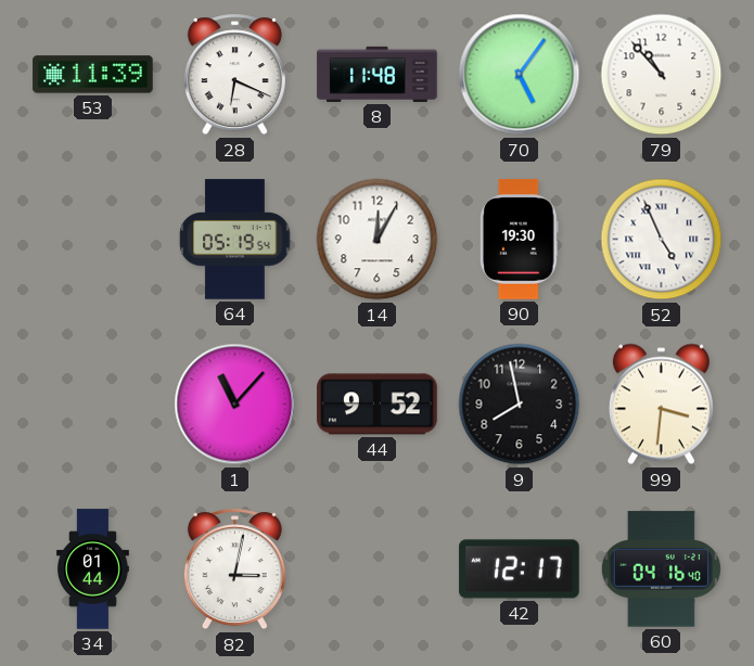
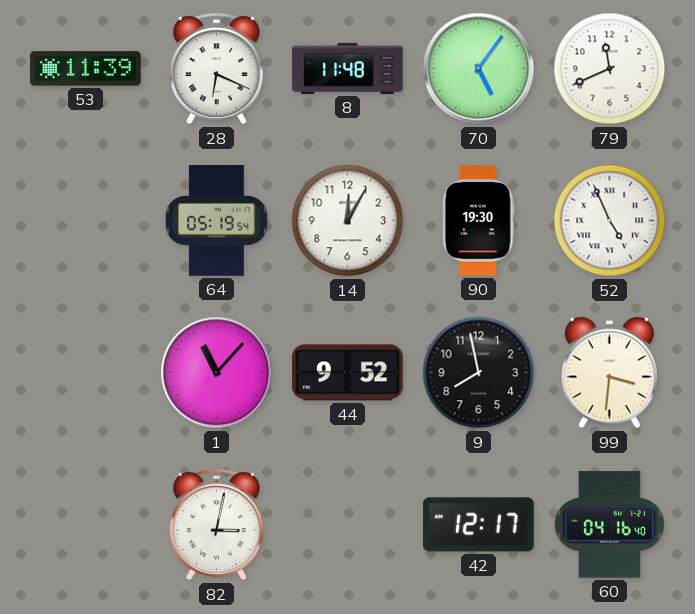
79: 10:53 -> 11:41
34: 01:44 -> none
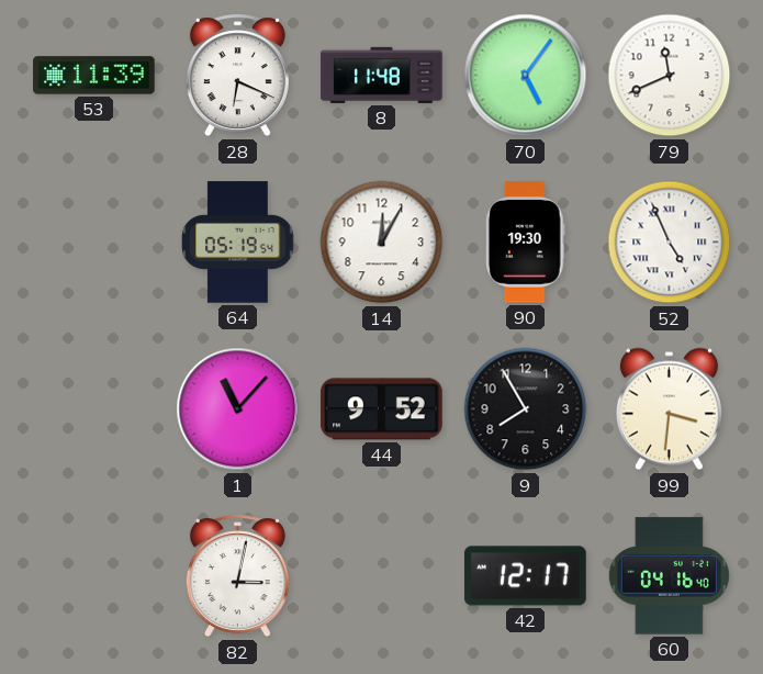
9: 7:58 -> 7:55
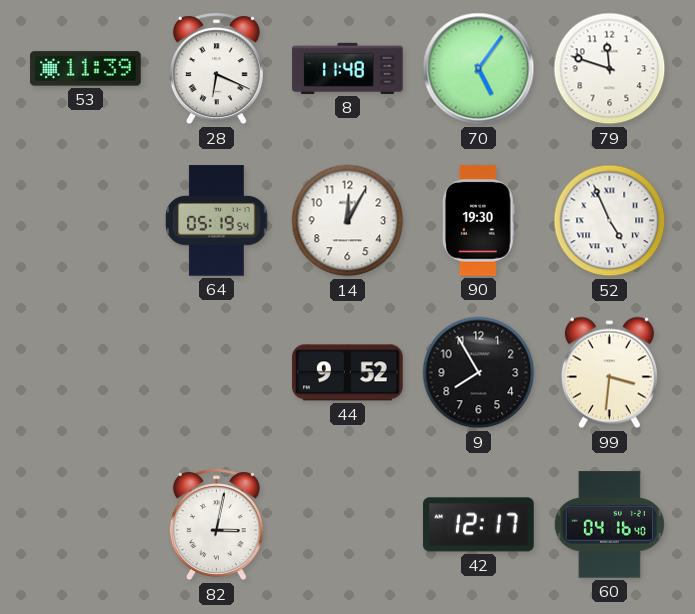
79: 11:41 -> 11:48
1: 11:07 -> none
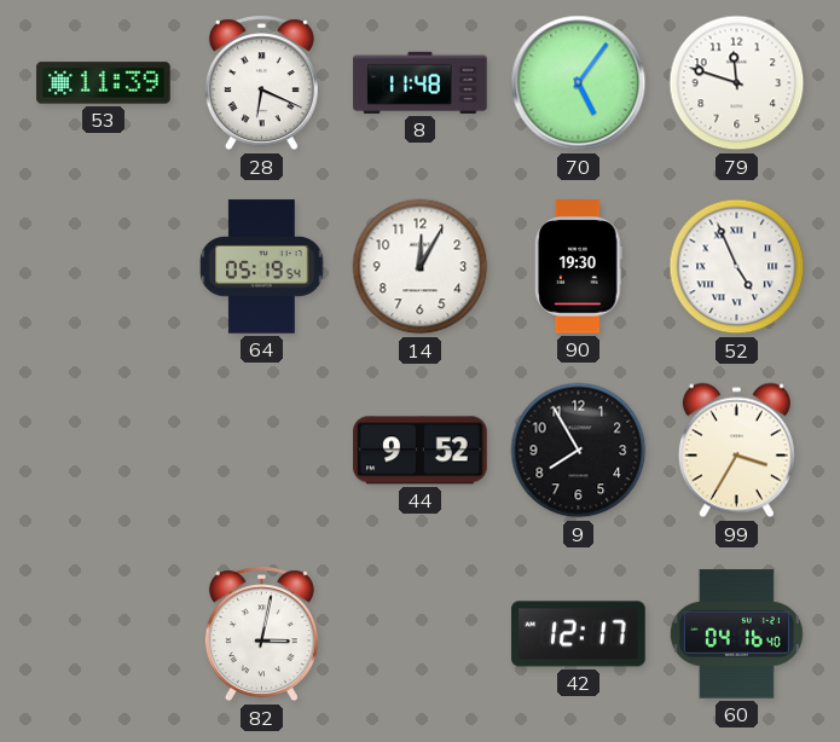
99: 3:31 -> 3:35
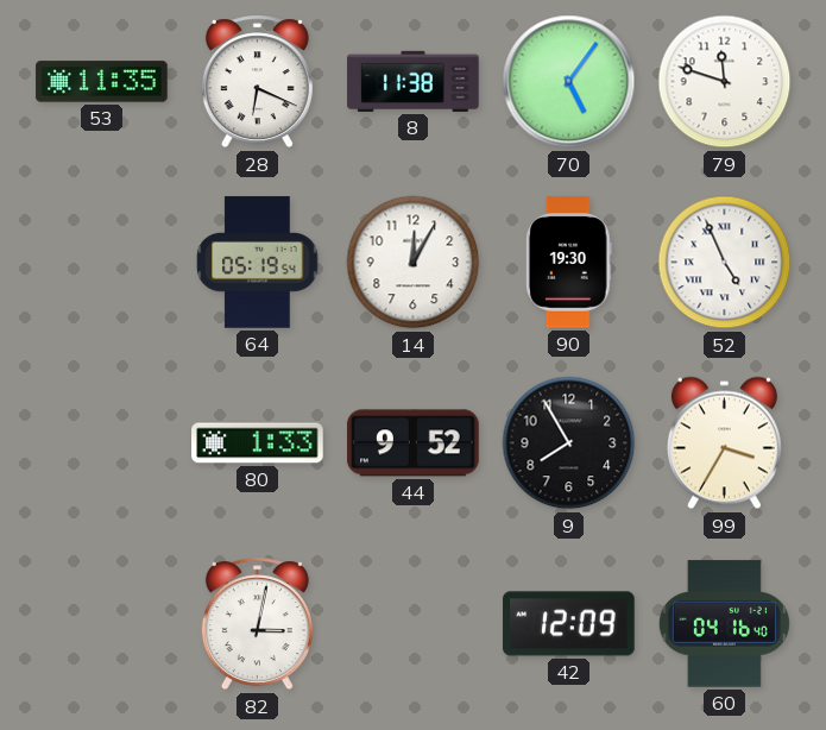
53: 11:39 -> 11:35
8: 11:48 -> 11:38
80: none -> 1:33
42: 12:17 -> 12:09
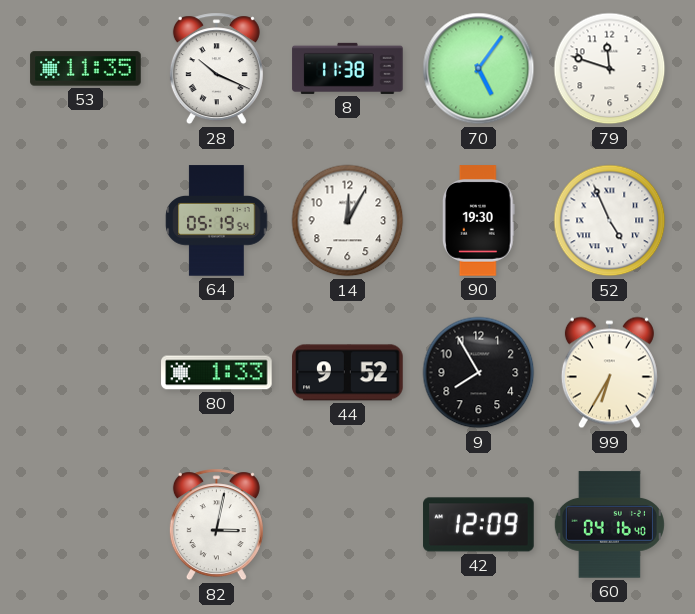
28: 6:19 -> 10:19
99: 3:35 -> 6:35
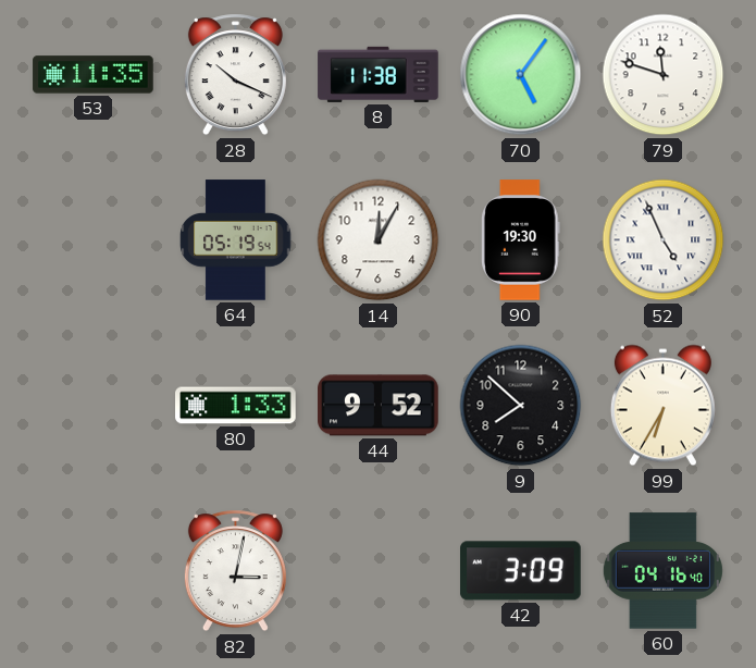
9: 7:55 -> 7:52
42: 12:09 -> 3:09
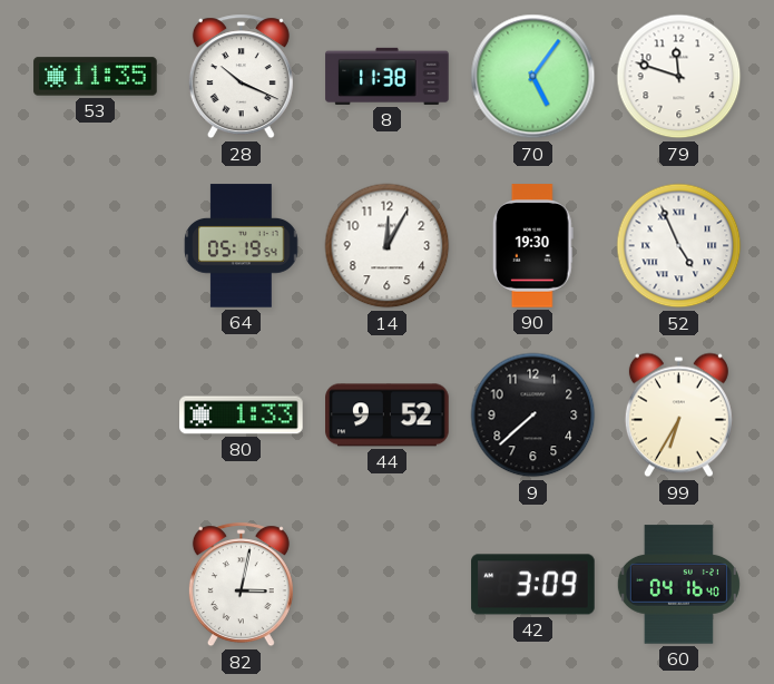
9: 7:52 -> 7:38
